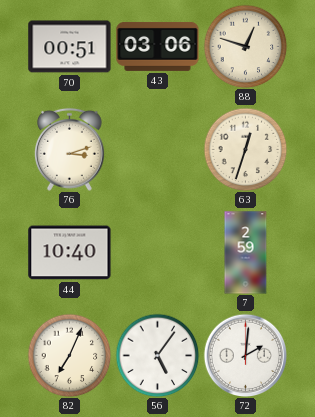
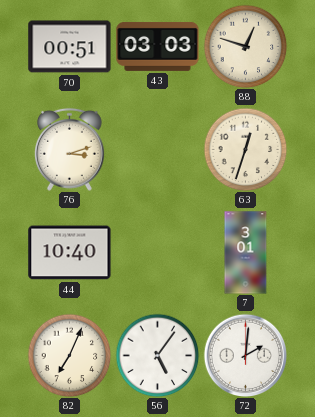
43: 03:06 -> 03:03
7: 2:59 -> 3:01
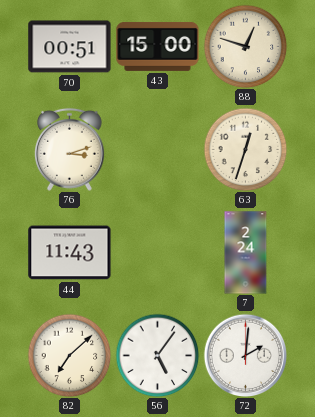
43: 03:03 -> 15:00
44: 10:40 -> 11:43
7: 3:01 -> 2:24
82: 7:04 -> 7:08
